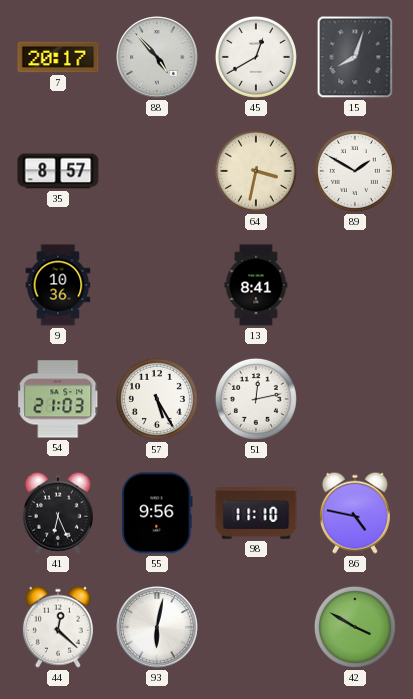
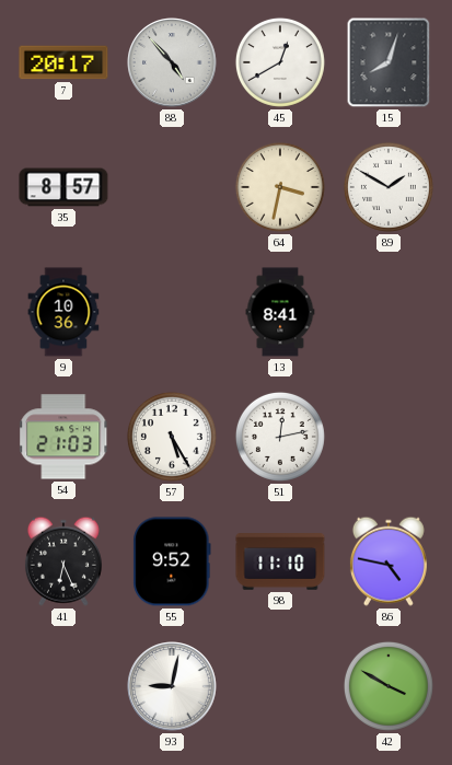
55: 9:56 -> 9:52
44: 12:22 -> none
93: 6:02 -> 9:02
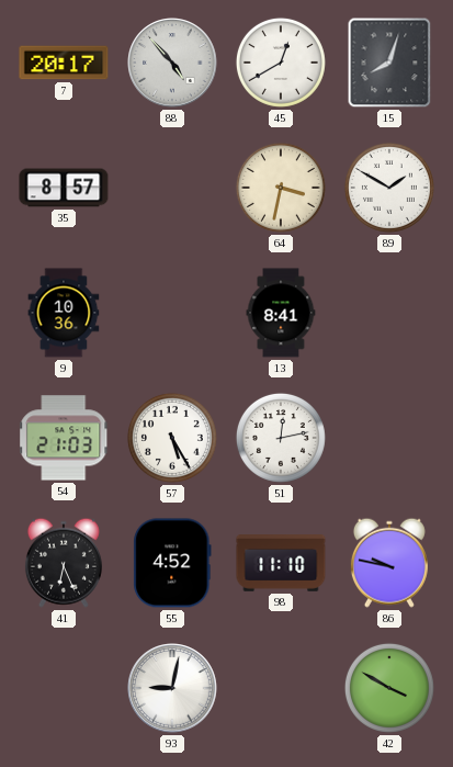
55: 9:52 -> 4:52
86: 4:47 -> 9:47
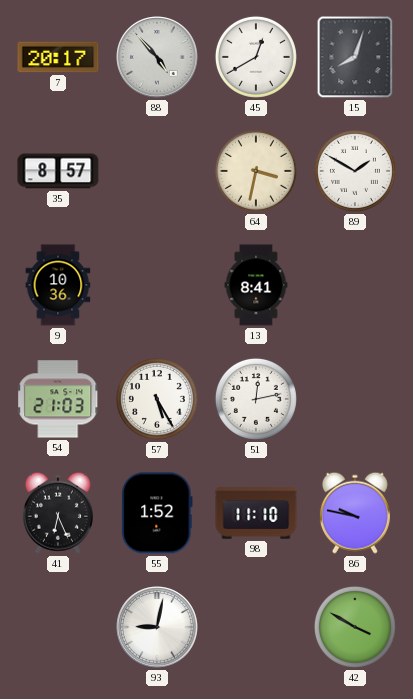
55: 4:52 -> 1:52
